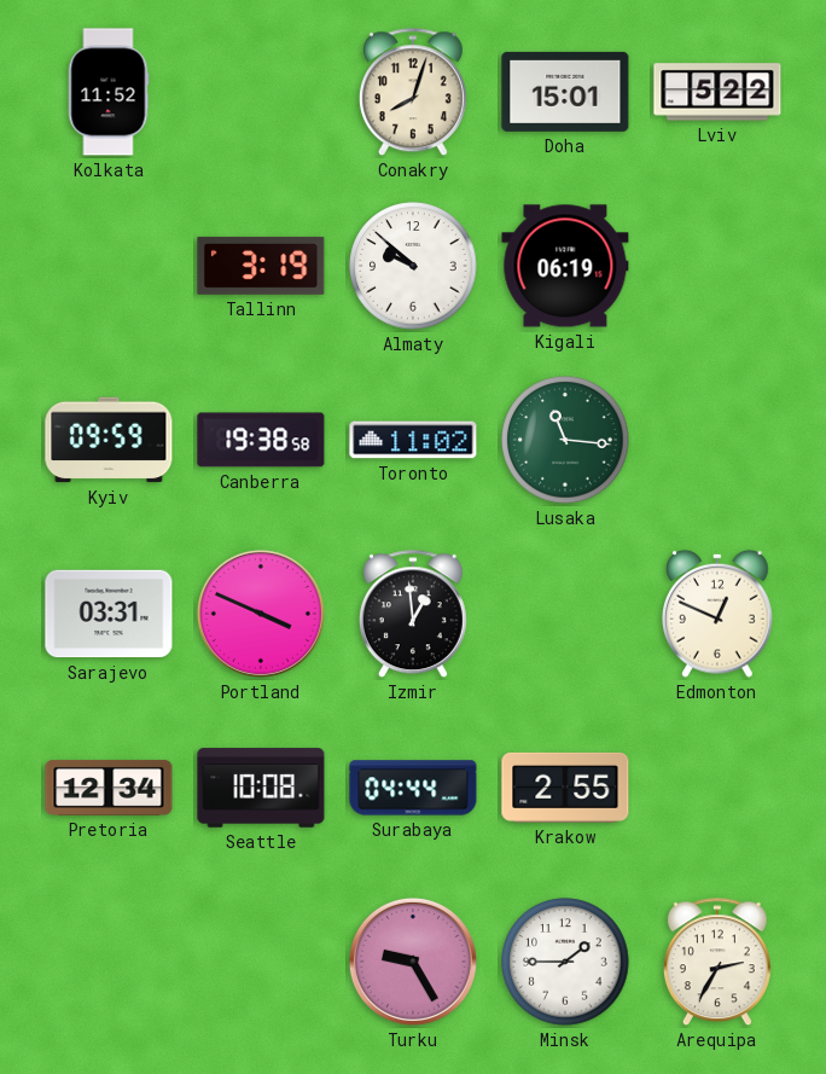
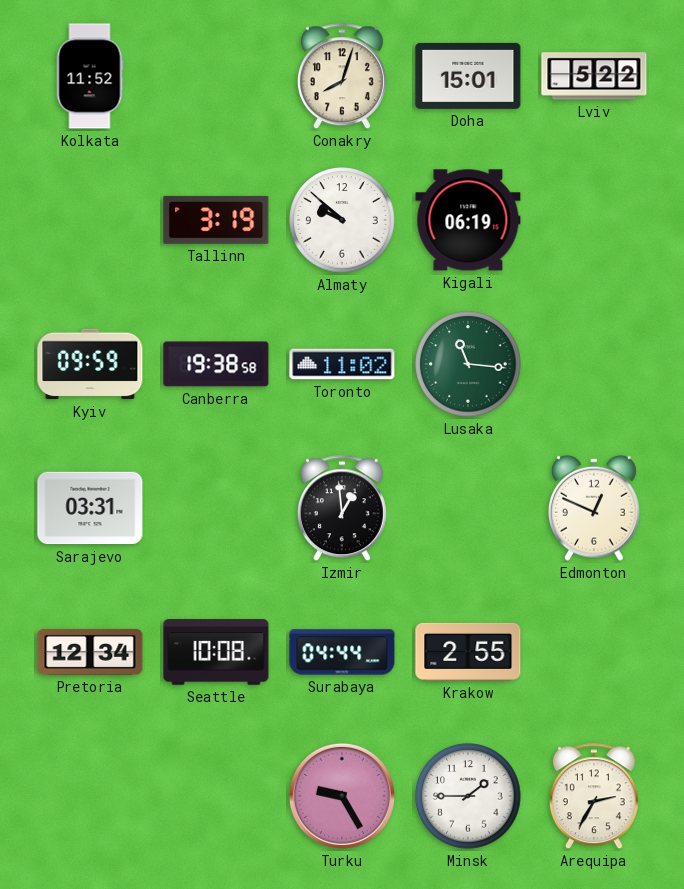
Portland: 3:49 -> none
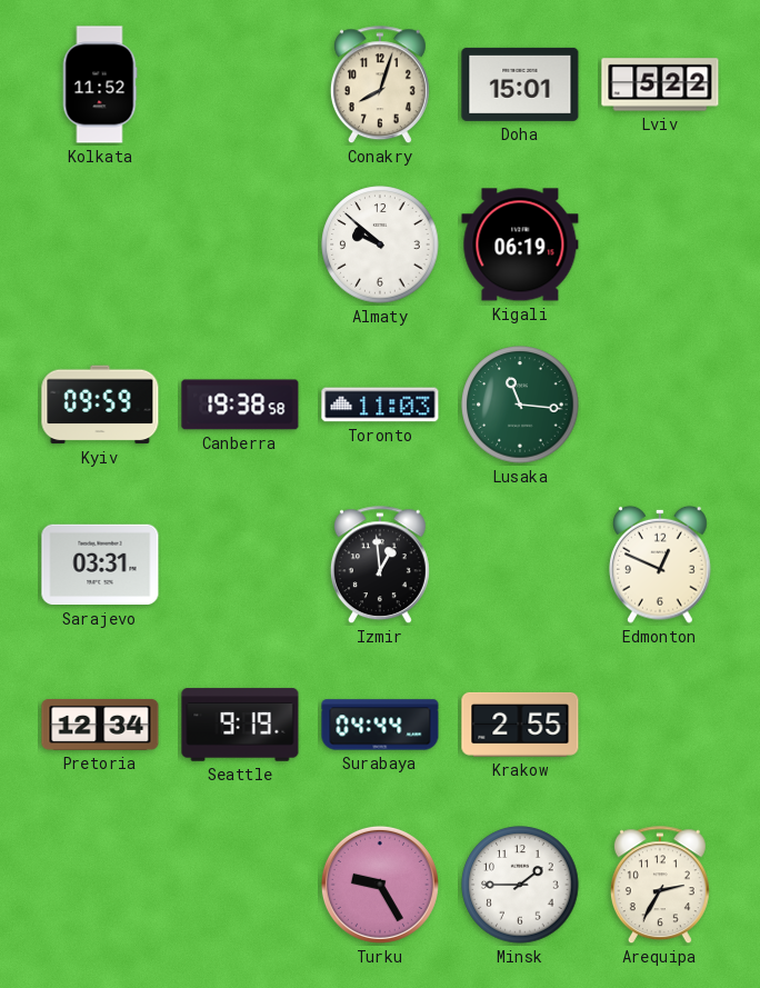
Tallinn: 3:19 -> none
Toronto: 11:02 -> 11:03
Seattle: 10:08 -> 9:19
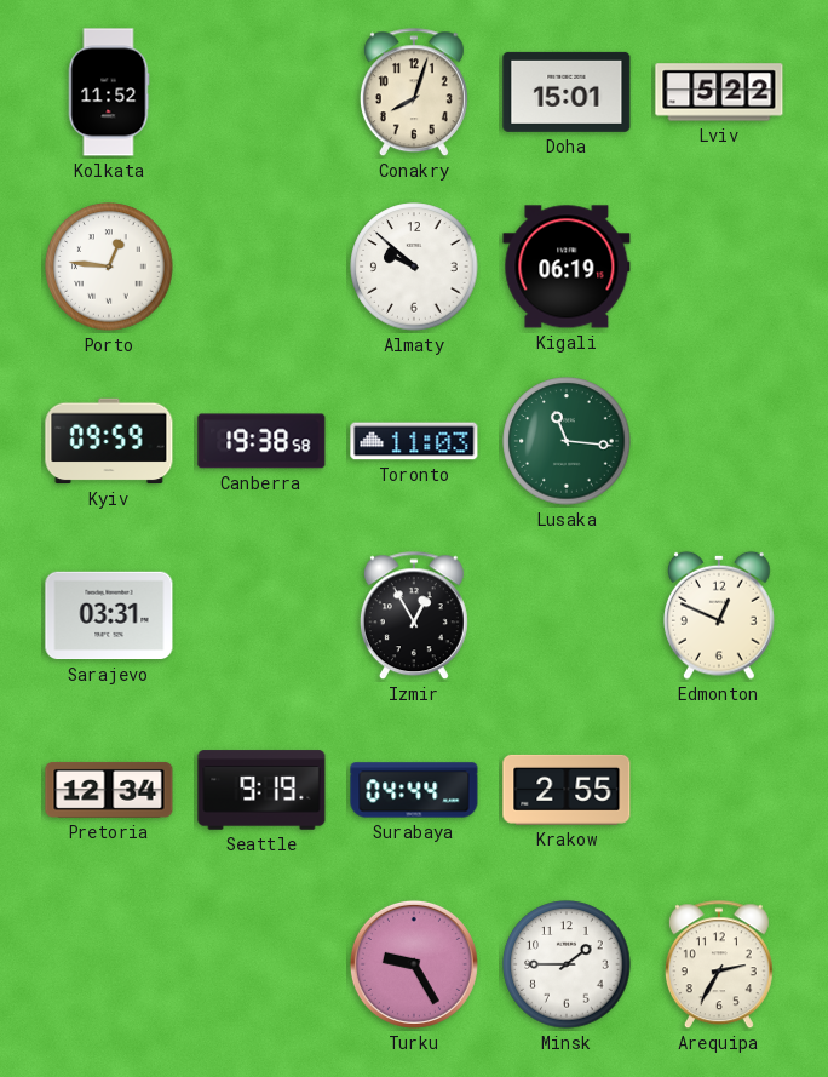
Porto: none -> 12:46
Izmir: 12:59 -> 12:55
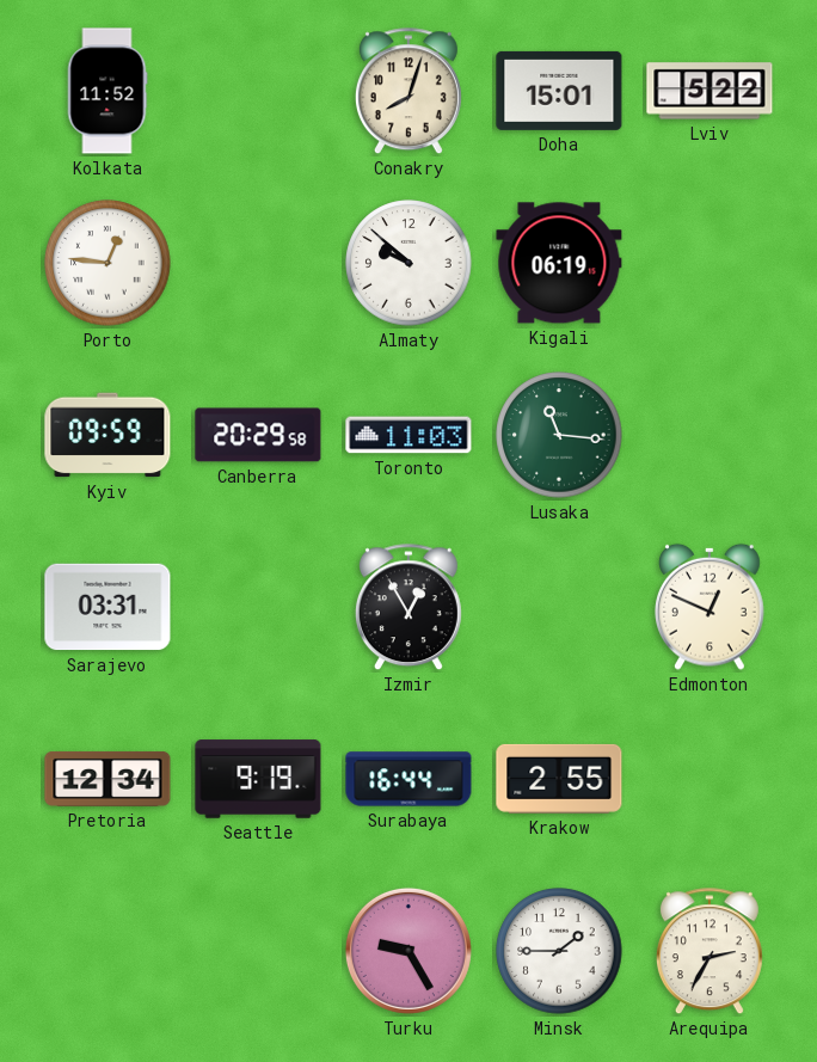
Canberra: 19:38 -> 20:29
Surabaya: 04:44 -> 16:44
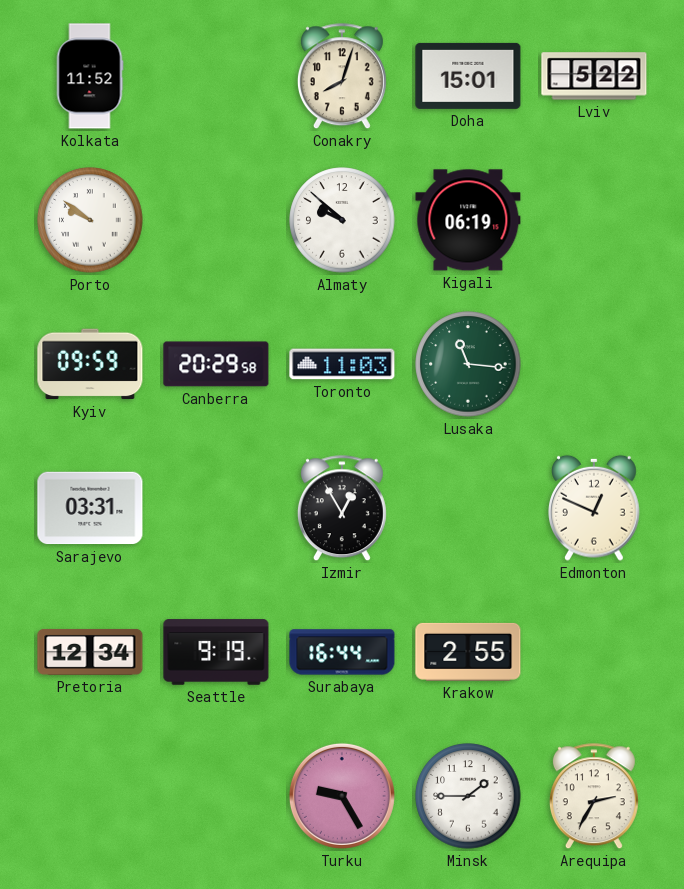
Porto: 12:46 -> 9:51
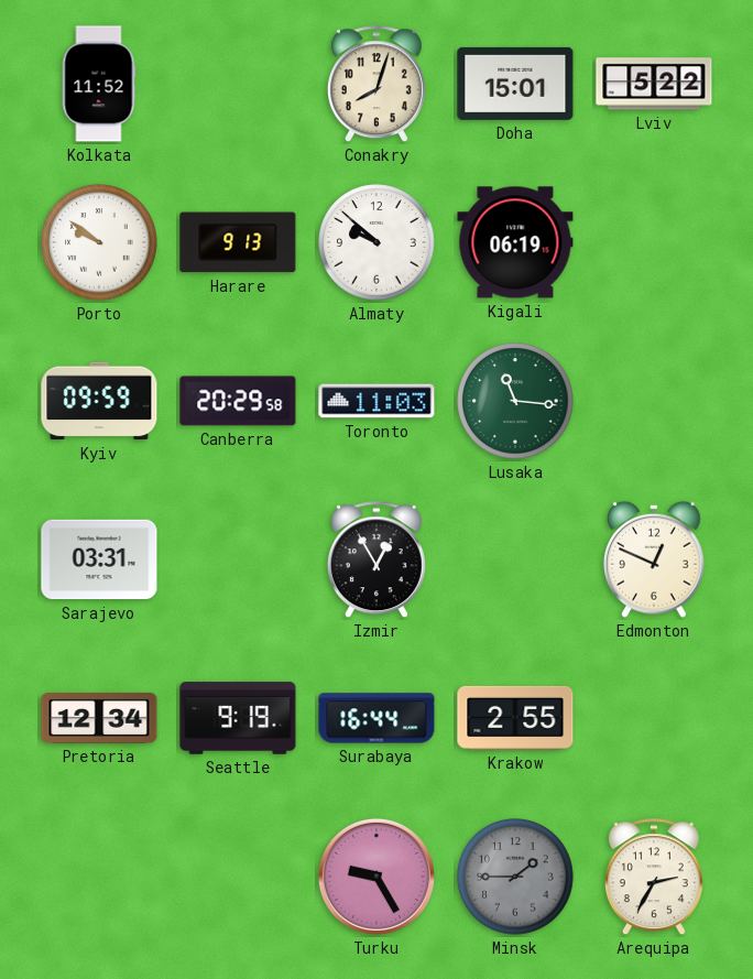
Harare: none -> 9:13
Minsk dial: white -> grey
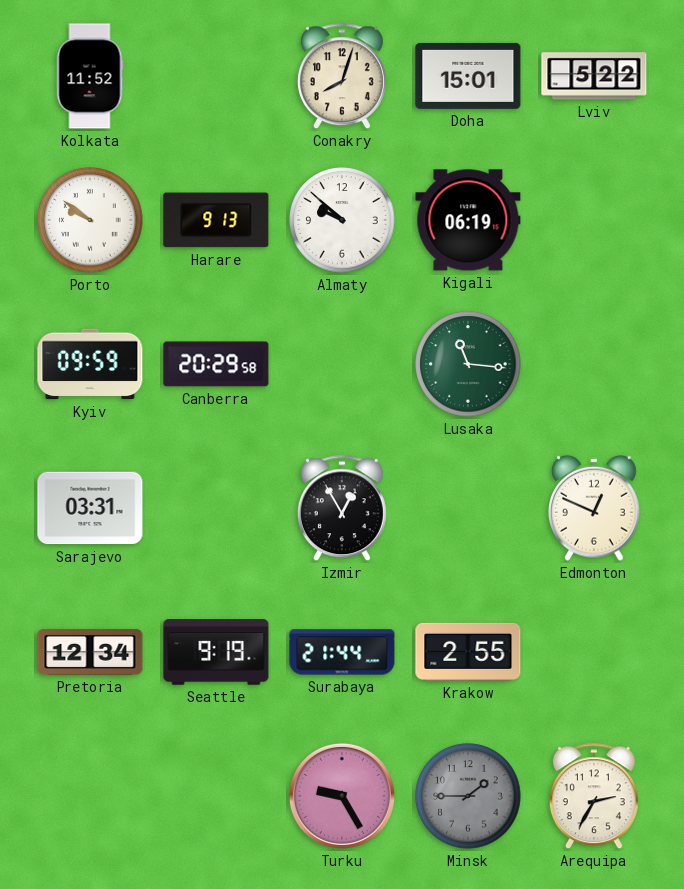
Toronto: 11:03 -> none
Surabaya: 16:44 -> 21:44
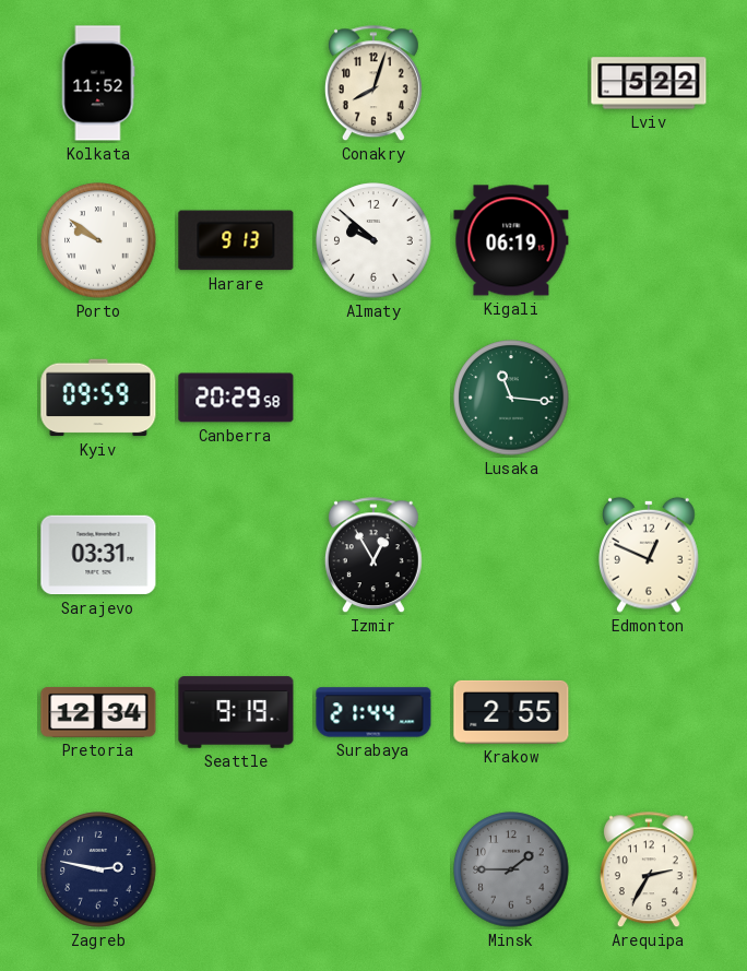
Doha: 15:01 -> none
Zagreb: none -> 2:47
Turku: 9:25 -> none
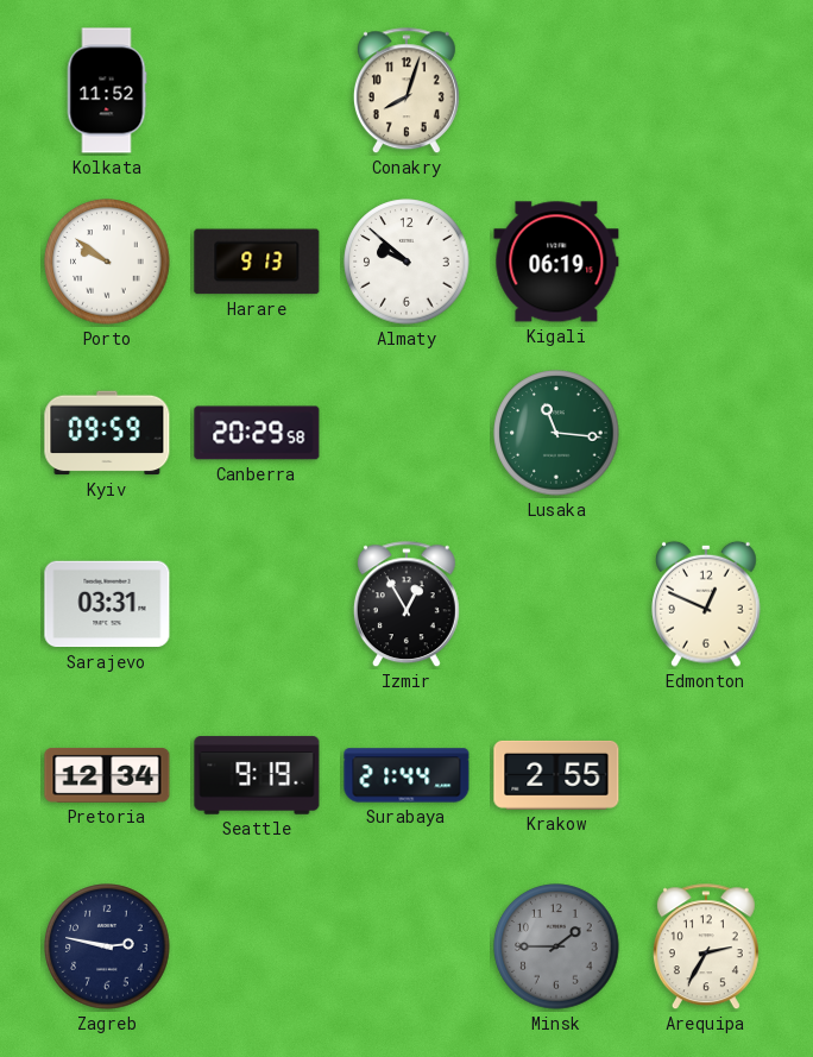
Lviv: 5:22 -> none
